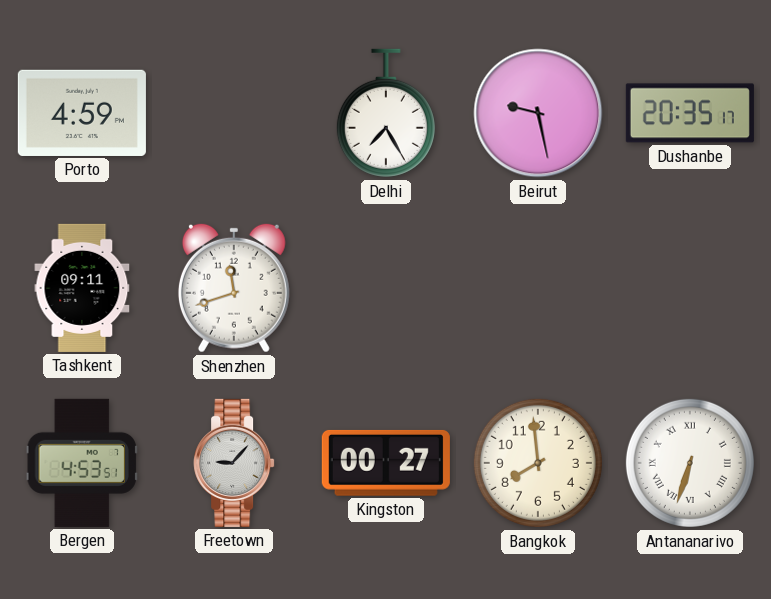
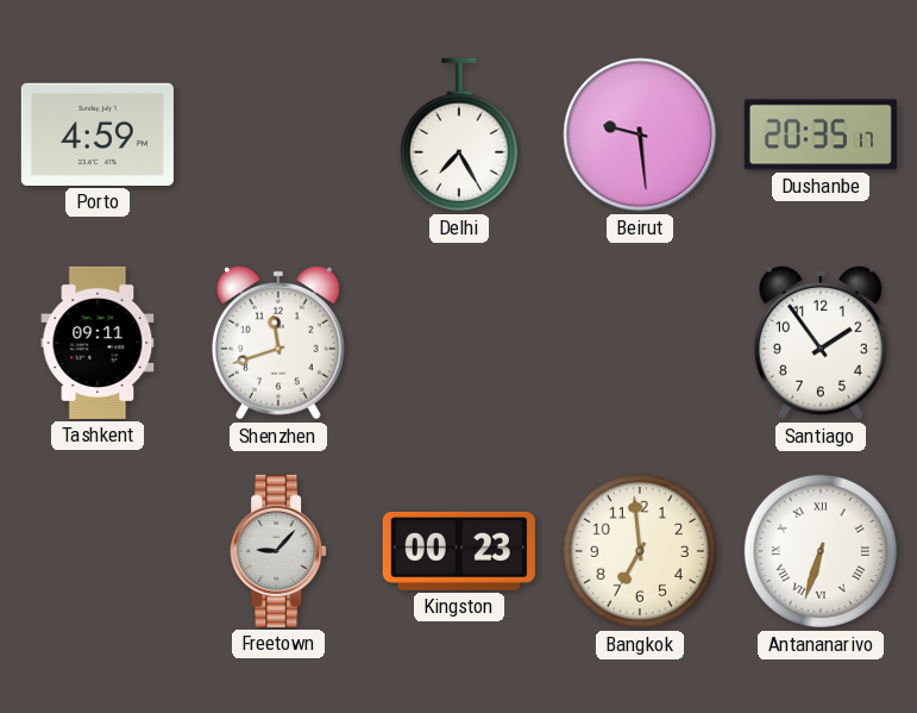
Beirut: 9:28 -> 9:29
Santiago: none -> 1:54
Bergen: 4:53 -> none
Kingston: 00:27 -> 00:23
Bangkok: 7:59 -> 6:59
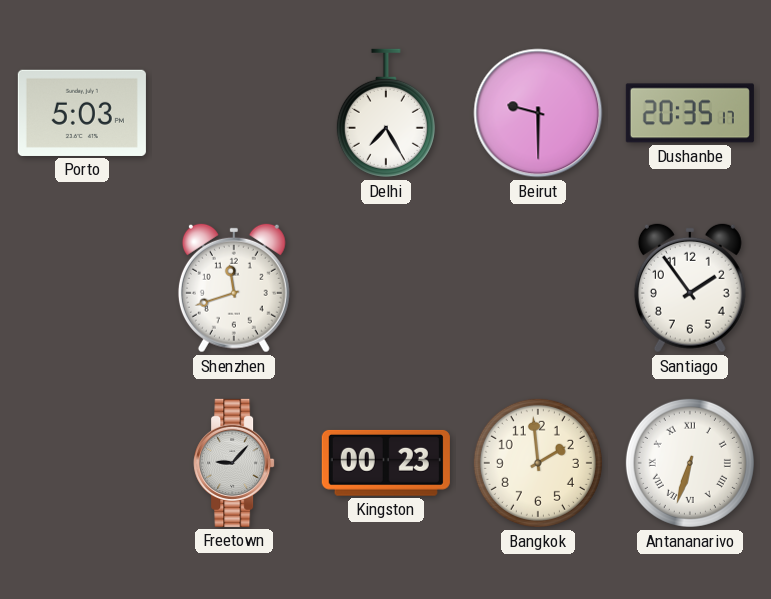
Porto: 4:59 -> 5:03
Beirut: 9:29 -> 9:30
Tashkent: 09:11 -> none
Bangkok: 6:59 -> 1:59
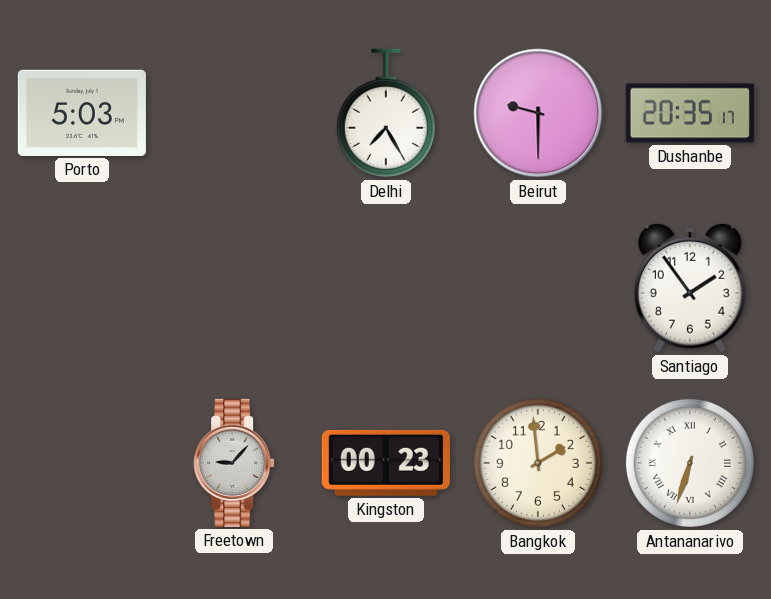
Shenzhen: 11:42 -> none
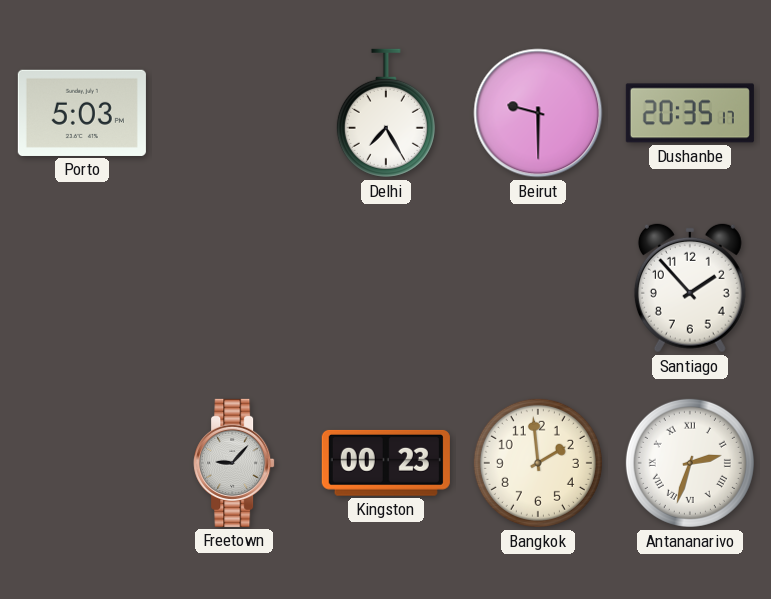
Santiago: 1:54 -> 1:53
Antananarivo: 6:33 -> 2:33
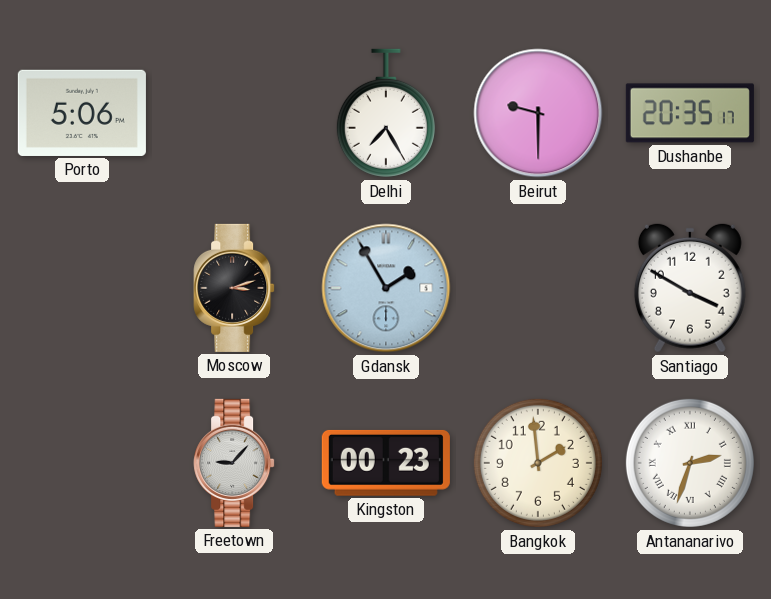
Porto: 5:03 -> 5:06
Moscow: none -> 3:12
Gdansk: none -> 1:55
Santiago: 1:53 -> 3:50
